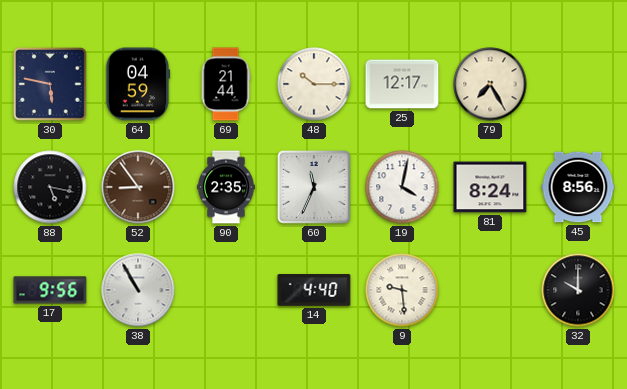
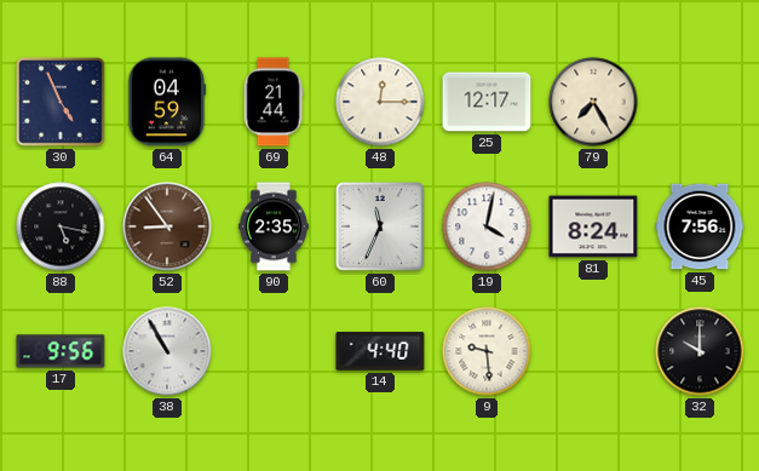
30: 5:47 -> 4:56
48: 10:15 -> 12:15
45: 8:56 -> 7:56
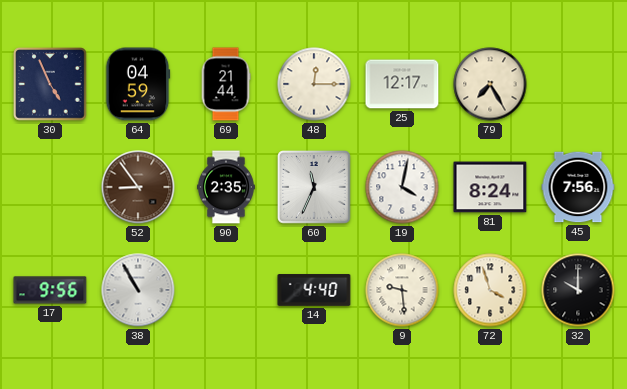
88: 5:17 -> none
72: none -> 3:57
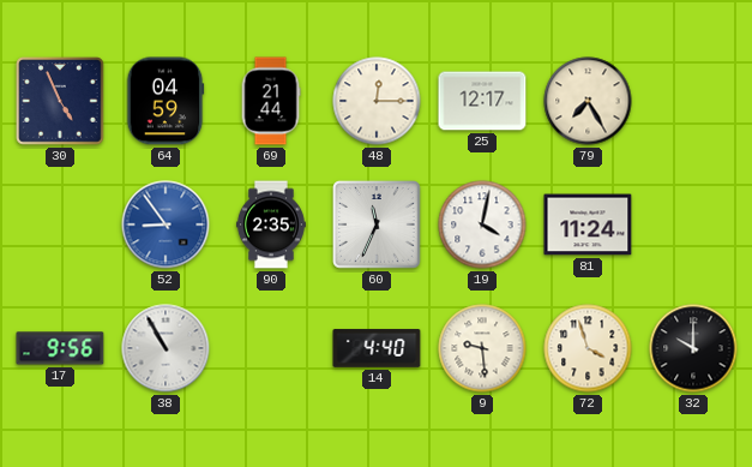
52 dial: brown -> blue
81: 8:24 -> 11:24
45: 7:56 -> none
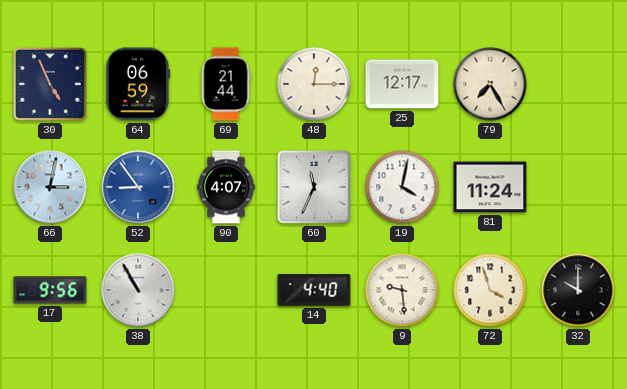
64: 04:59 -> 06:59
66: none -> 3:02
90: 2:35 -> 4:07
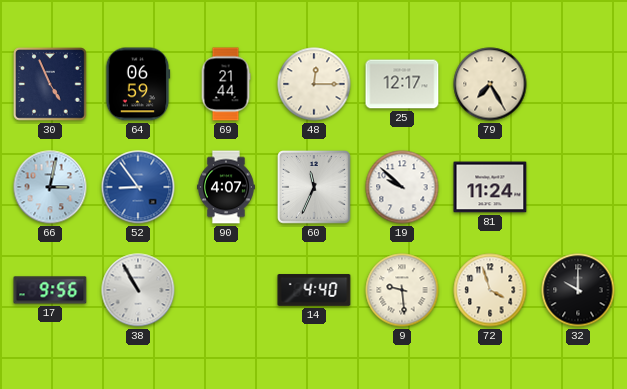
19: 4:02 -> 9:52
